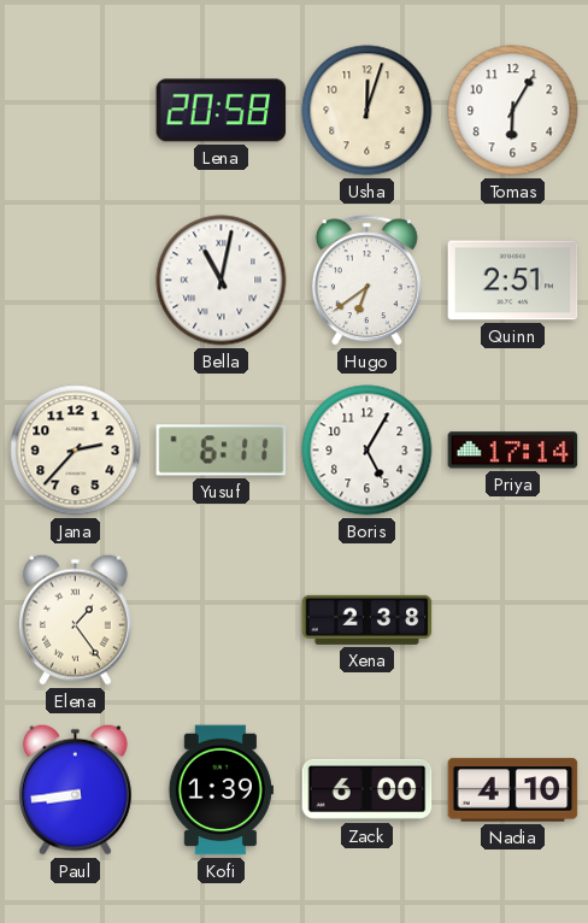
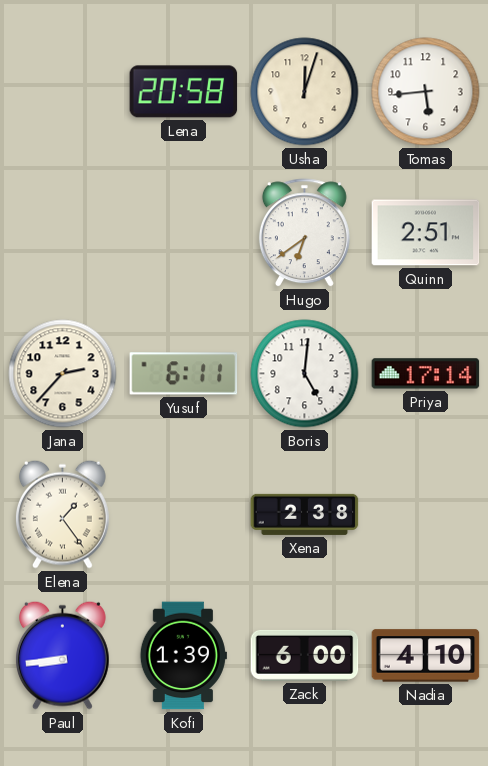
Tomas: 6:05 -> 5:44
Bella: 11:02 -> none
Boris: 5:05 -> 5:01
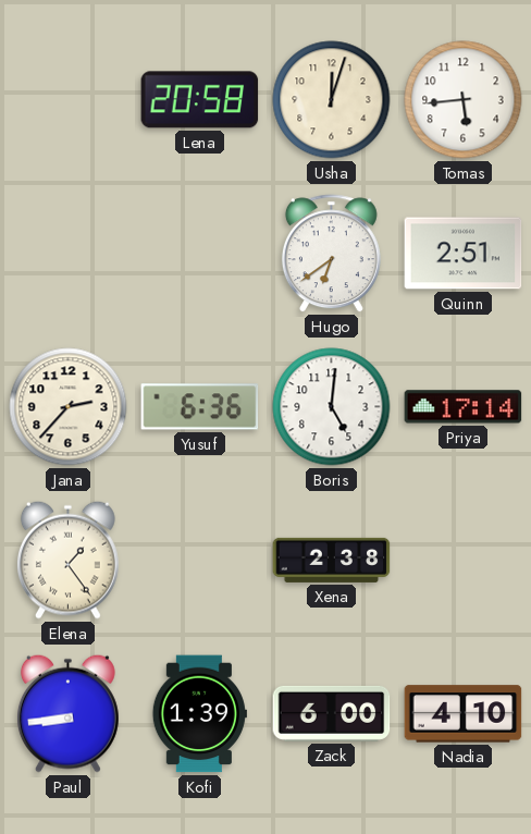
Yusuf: 6:11 -> 6:36
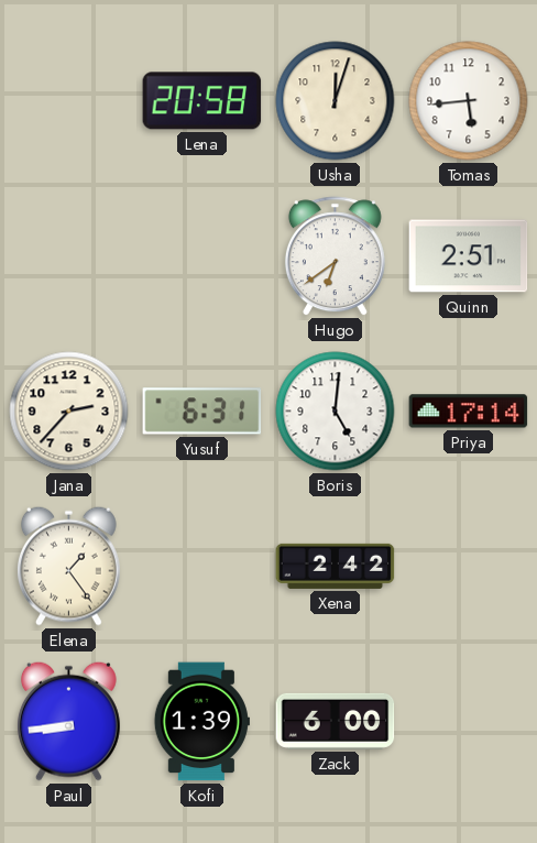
Yusuf: 6:36 -> 6:31
Xena: 2:38 -> 2:42
Nadia: 4:10 -> none
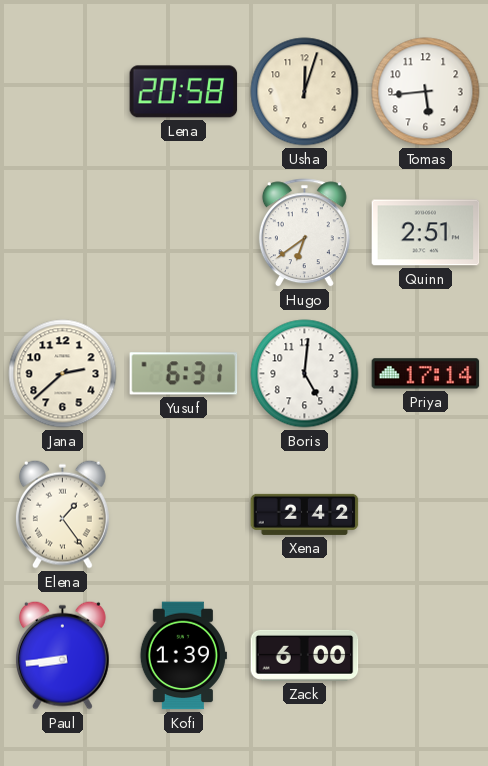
Jana: 2:37 -> 2:38
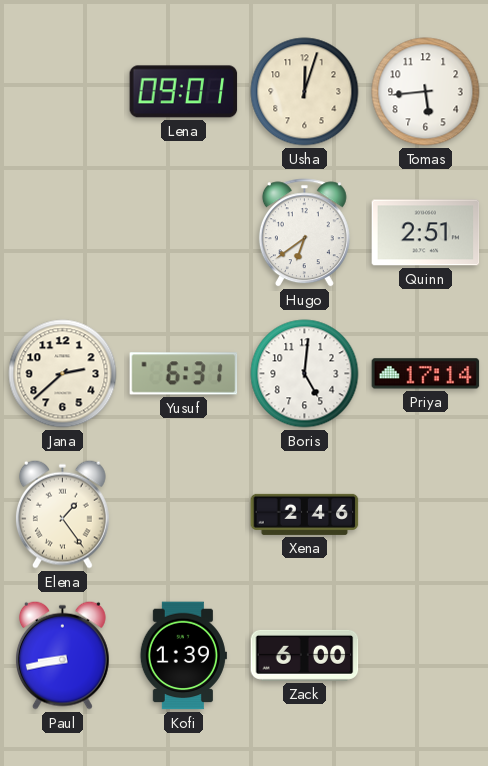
Lena: 20:58 -> 09:01
Xena: 2:42 -> 2:46
Paul: 8:44 -> 8:43
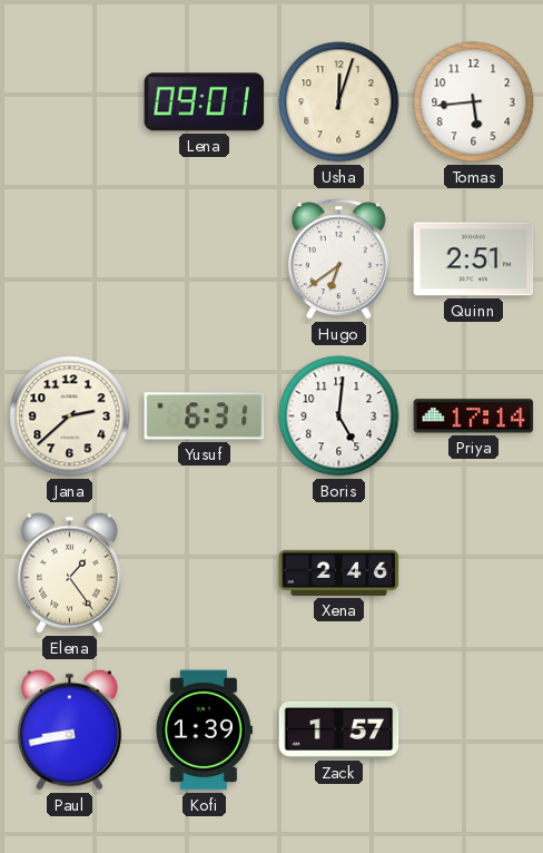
Zack: 6:00 -> 1:57
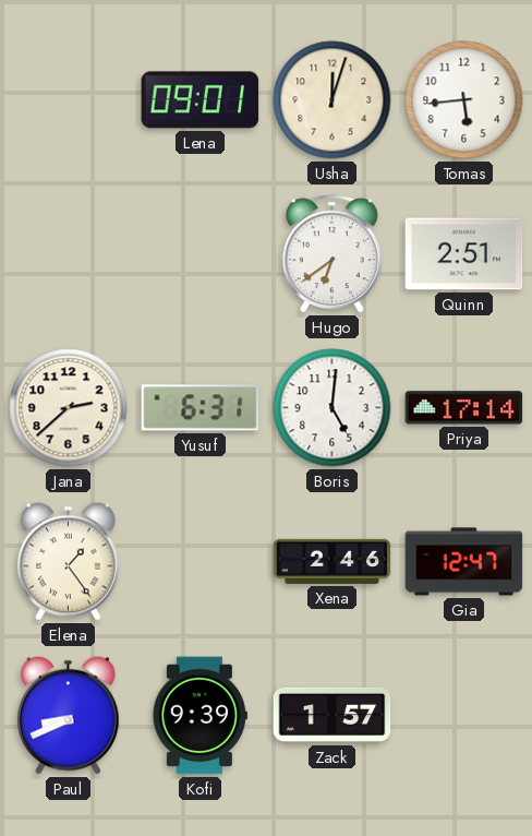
Gia: none -> 12:47
Paul: 8:43 -> 8:41
Kofi: 1:39 -> 9:39
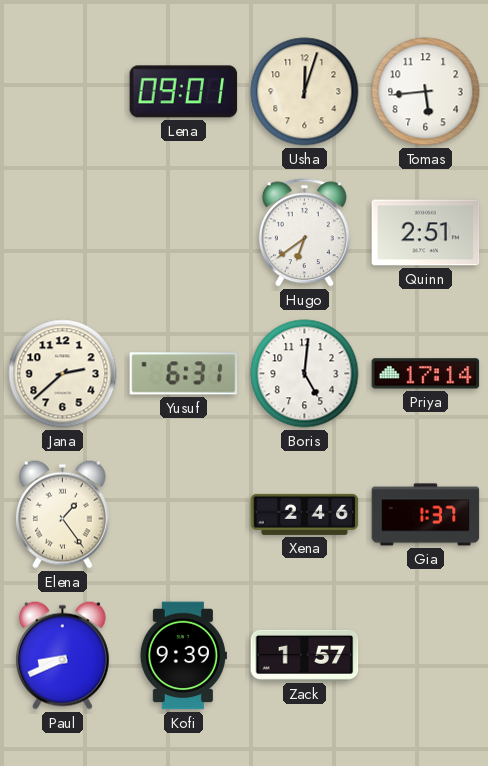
Gia: 12:47 -> 1:37
